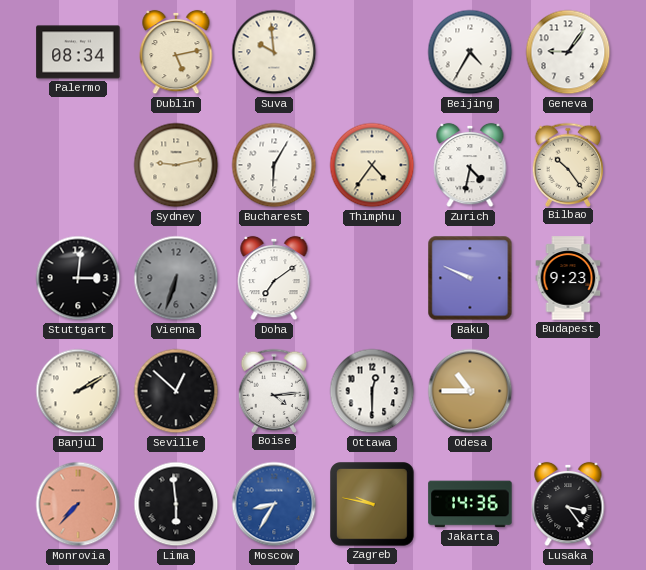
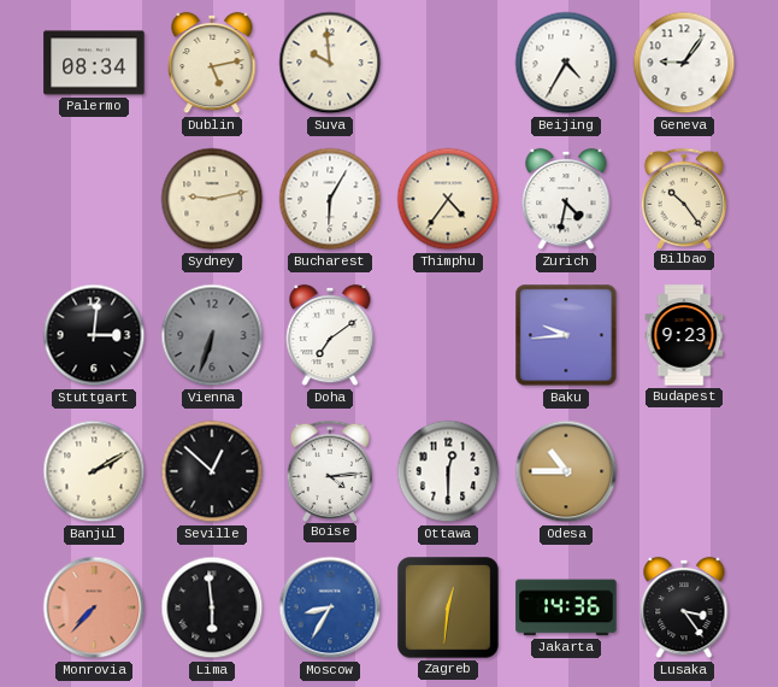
Baku: 9:49 -> 9:44
Zagreb: 9:47 -> 12:31
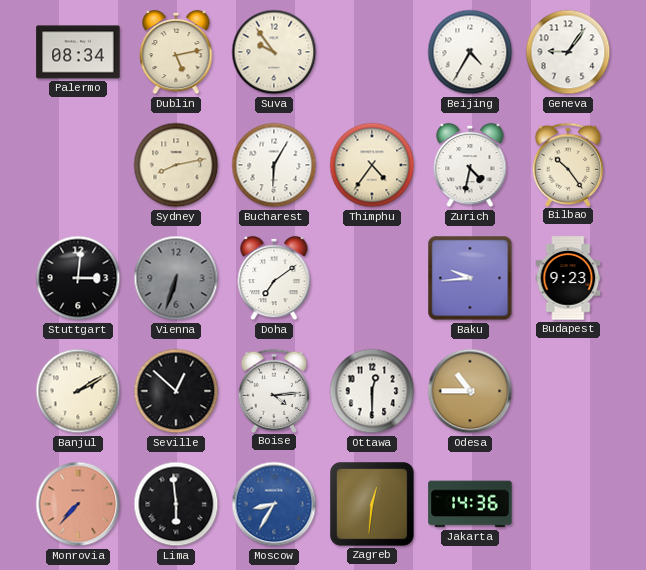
Suva: 9:59 -> 9:54
Sydney: 9:13 -> 8:13
Lusaka: 3:24 -> none
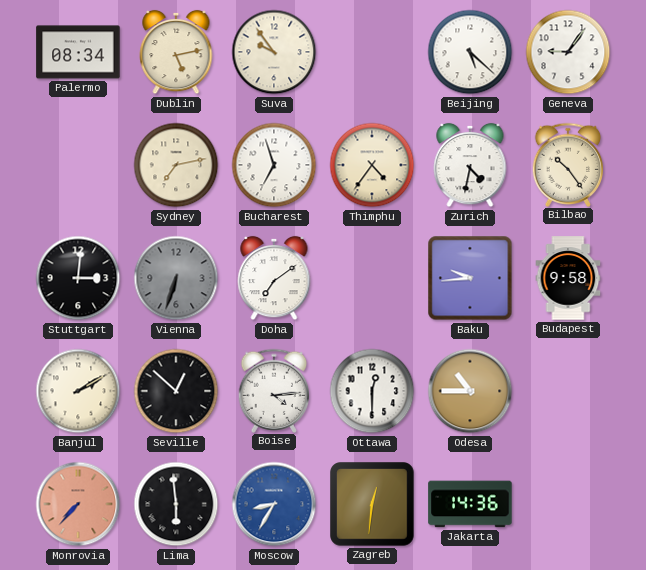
Beijing: 4:35 -> 5:22
Sydney: 8:13 -> 7:13
Bucharest: 6:05 -> 6:57
Budapest: 9:23 -> 9:58
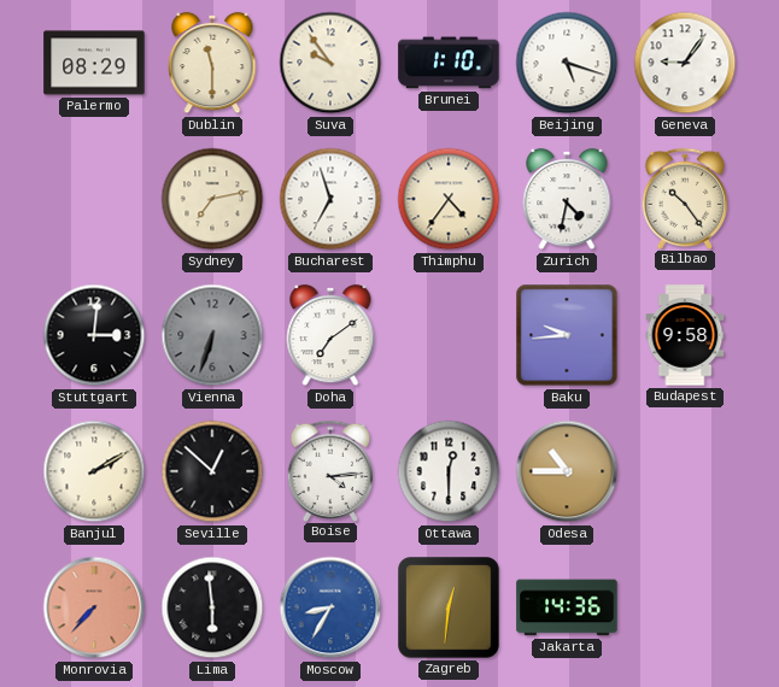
Palermo: 08:34 -> 08:29
Dublin: 5:13 -> 11:30
Brunei: none -> 1:10
Beijing: 5:22 -> 5:18
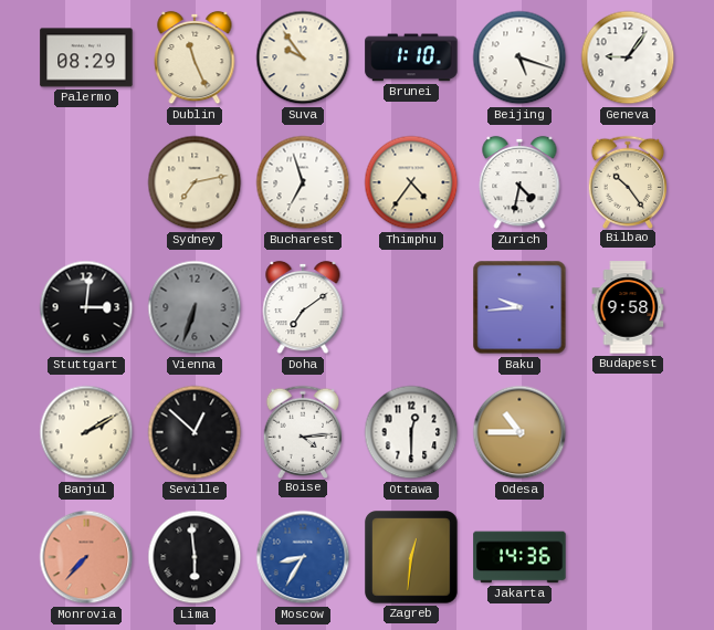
Dublin: 11:30 -> 11:26
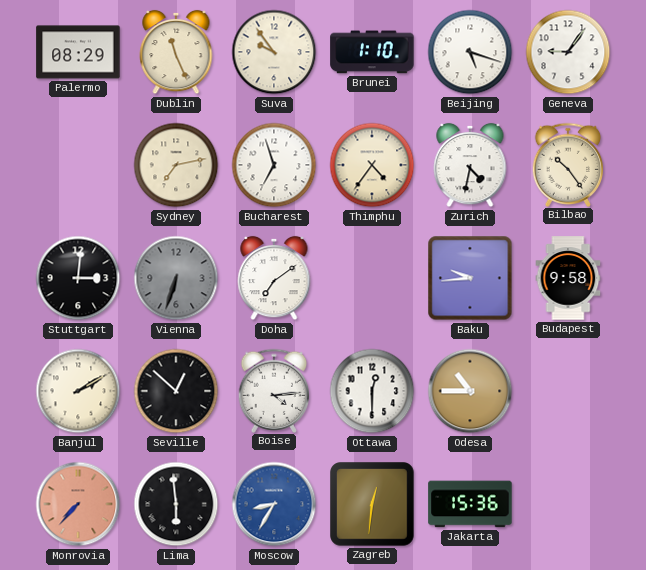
Jakarta: 14:36 -> 15:36
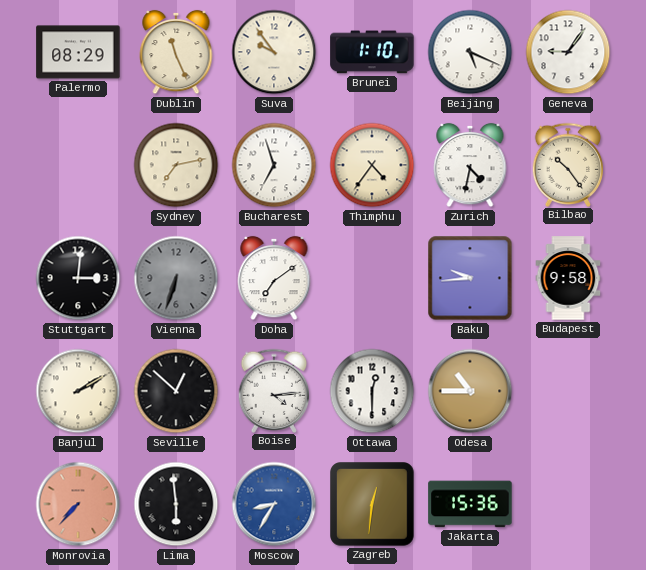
Beijing: 5:18 -> 5:19
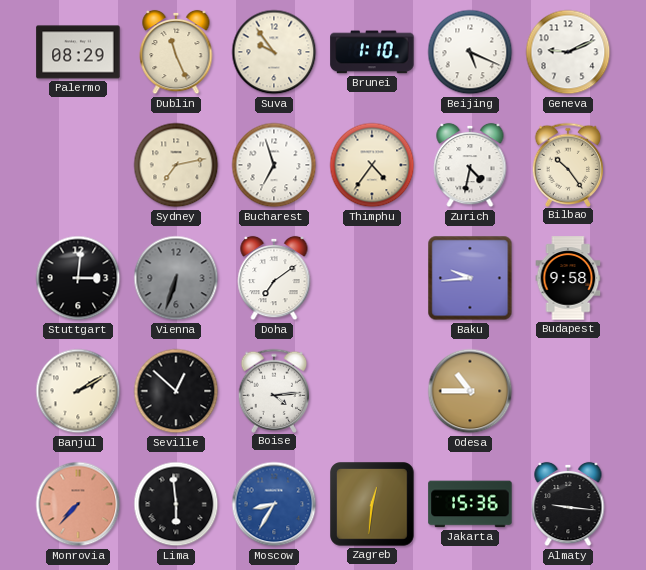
Geneva: 9:06 -> 9:11
Ottawa: 12:30 -> none
Almaty: none -> 9:16
